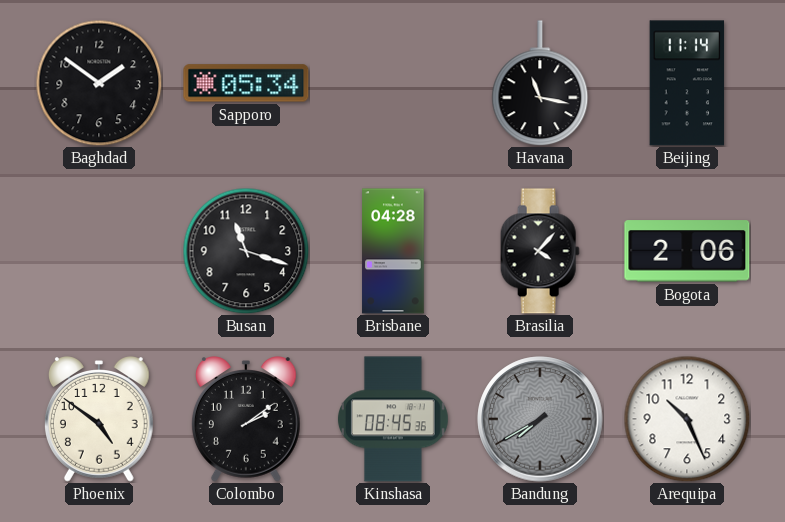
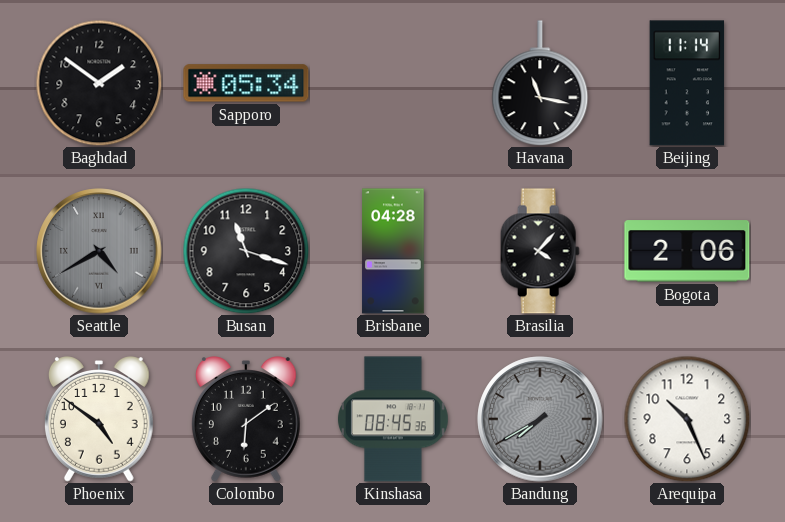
Seattle: none -> 4:40
Colombo: 2:09 -> 6:09
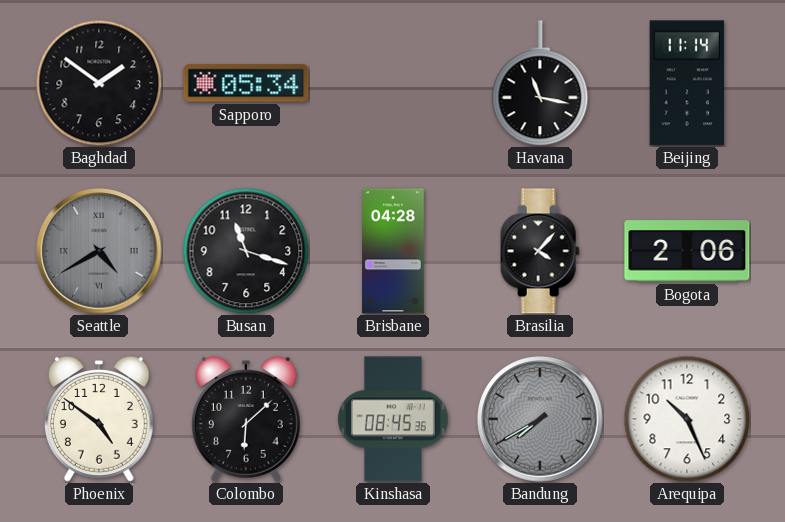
Colombo: 6:09 -> 6:08
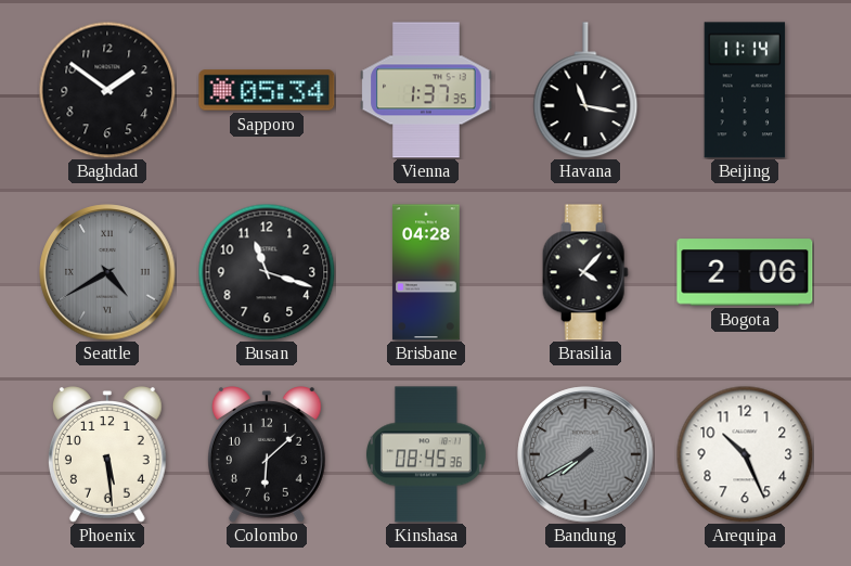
Vienna: none -> 1:37
Phoenix: 4:51 -> 5:29
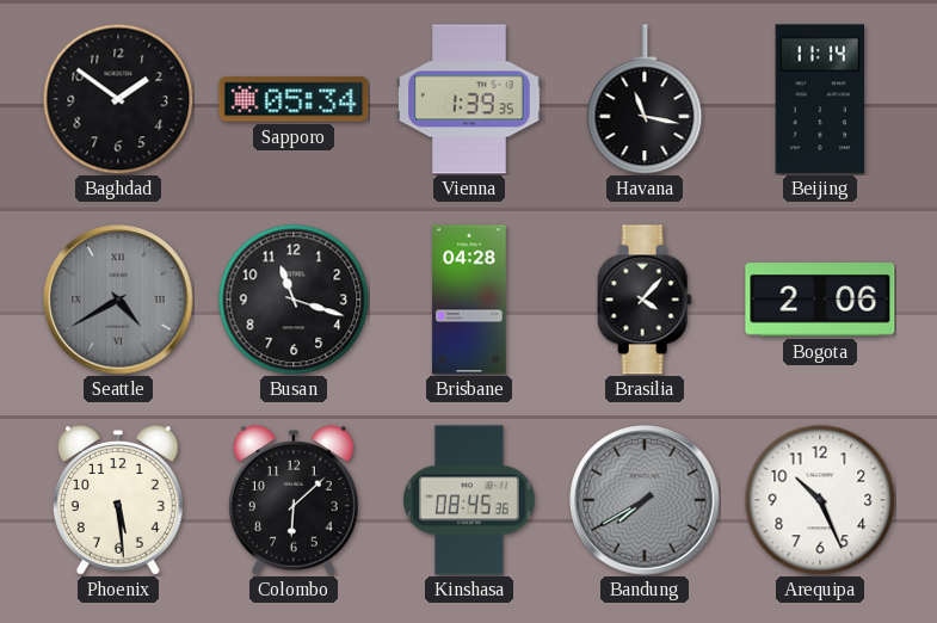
Vienna: 1:37 -> 1:39
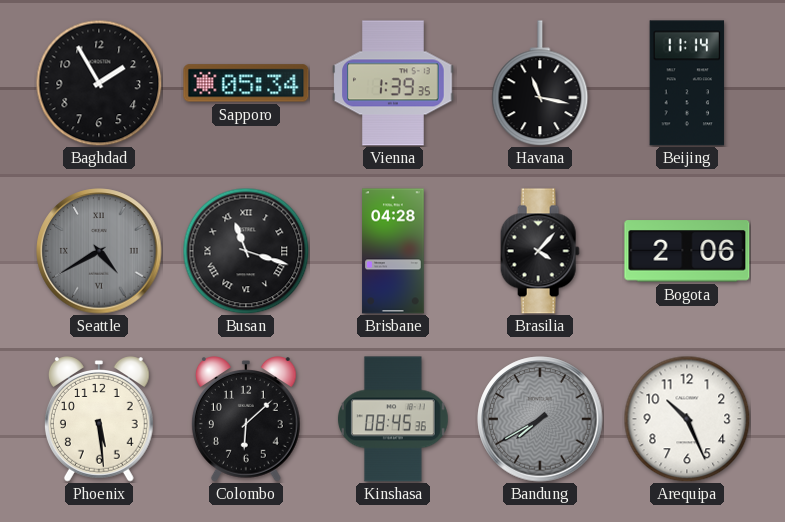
Baghdad: 1:51 -> 1:55
Busan numerals: Arabic -> Roman
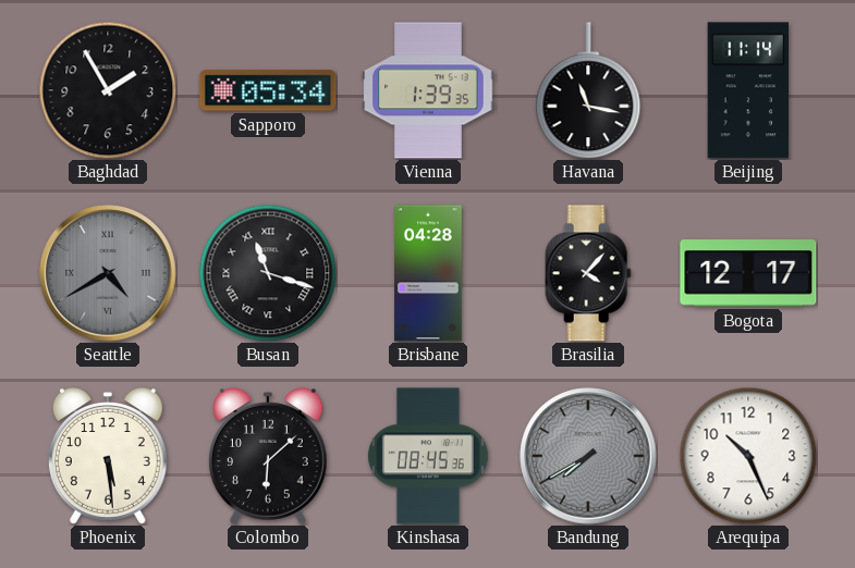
Bogota: 2:06 -> 12:17
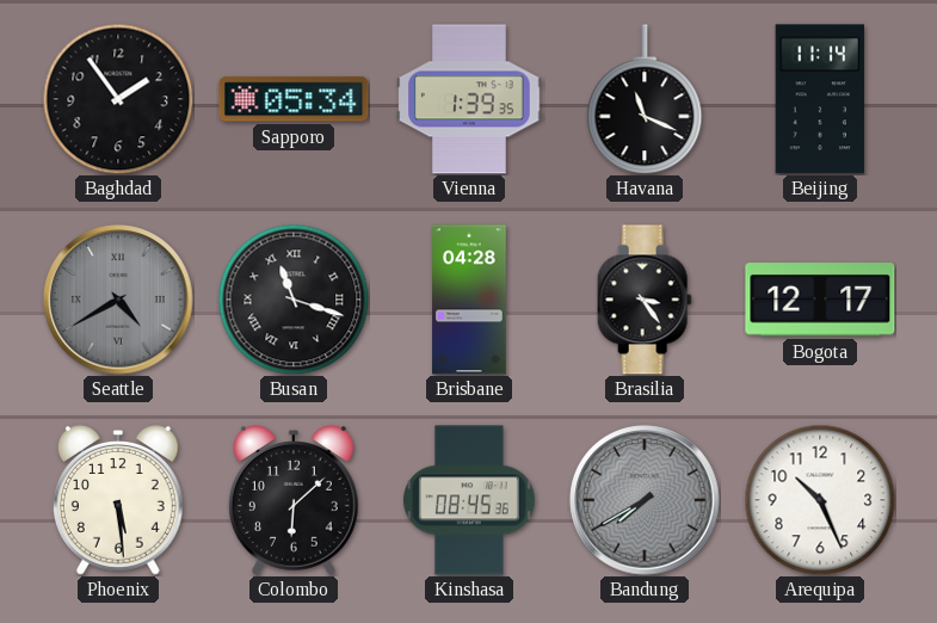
Baghdad: 1:55 -> 1:54
Havana: 11:17 -> 11:19
Brasilia: 4:07 -> 3:24
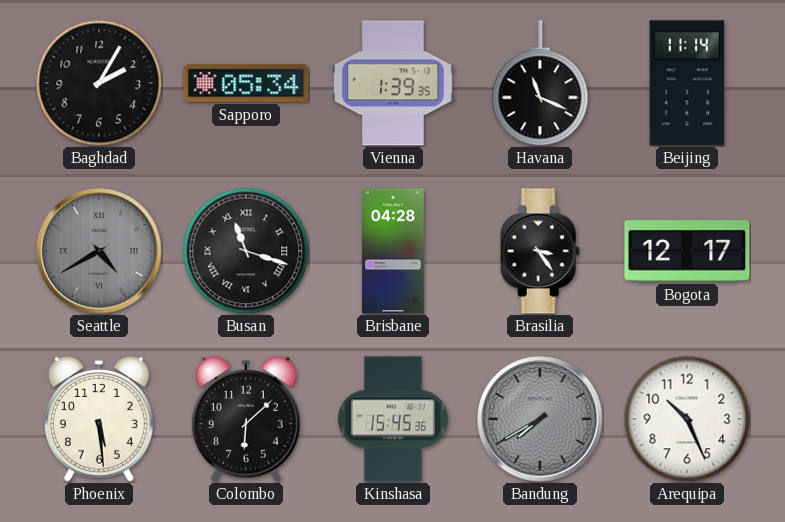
Baghdad: 1:54 -> 2:05
Kinshasa: 08:45 -> 15:45
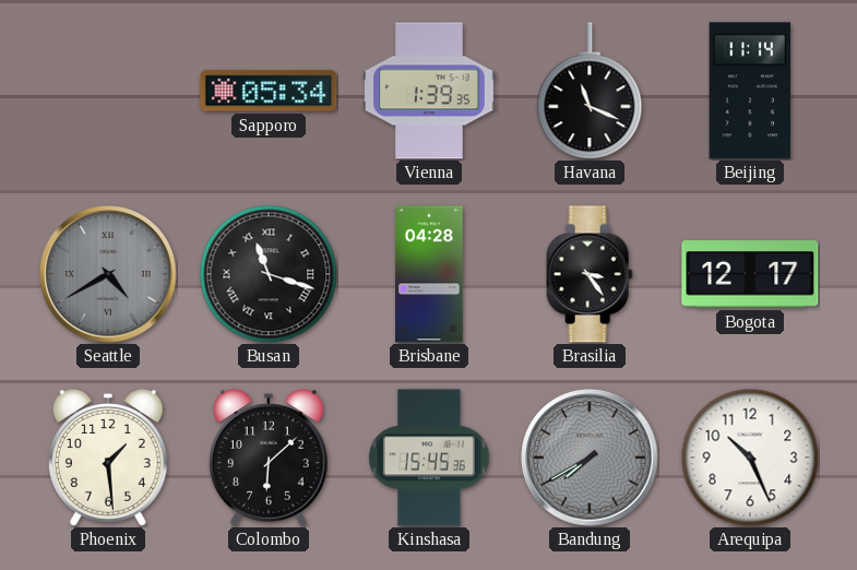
Baghdad: 2:05 -> none
Phoenix: 5:29 -> 1:29
